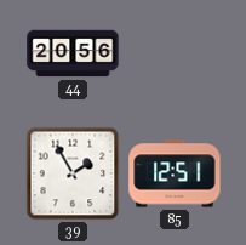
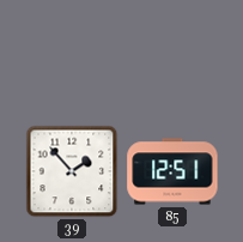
44: 20:56 -> none
39: 1:55 -> 1:53
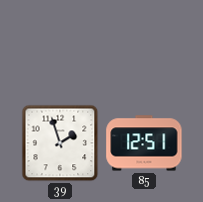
39: 1:53 -> 1:57
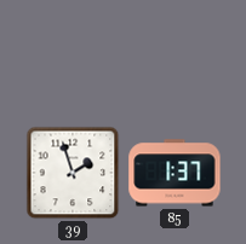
85: 12:51 -> 1:37
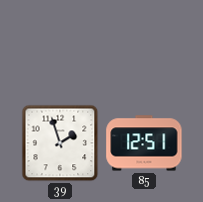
85: 1:37 -> 12:51
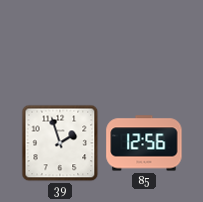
85: 12:51 -> 12:56
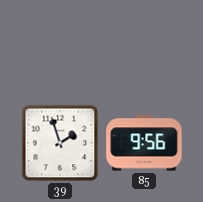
85: 12:56 -> 9:56
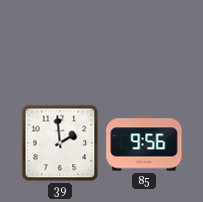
39: 1:57 -> 1:59
